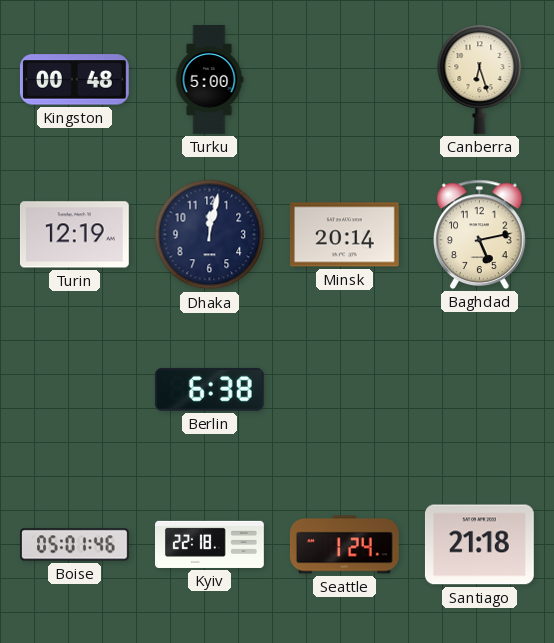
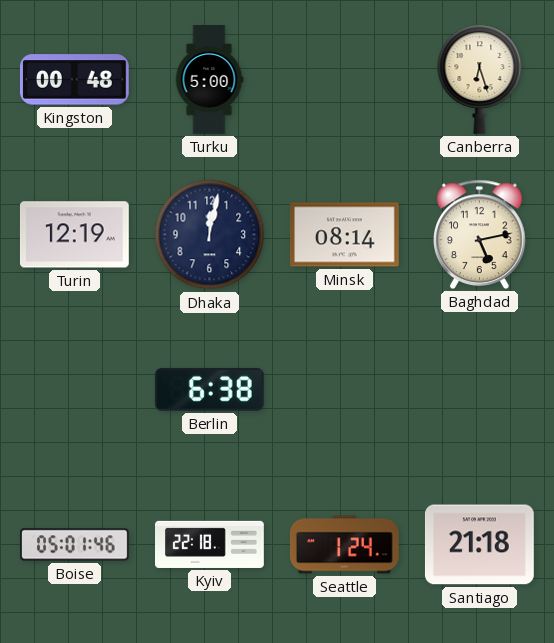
Minsk: 20:14 -> 08:14
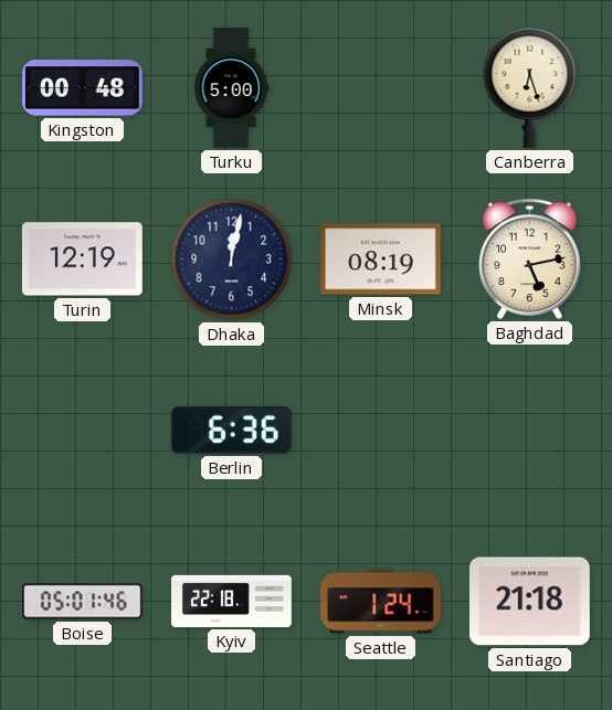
Minsk: 08:14 -> 08:19
Berlin: 6:38 -> 6:36
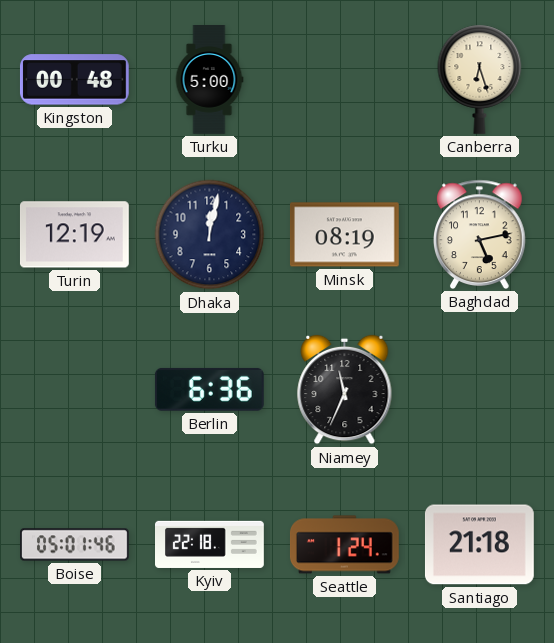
Niamey: none -> 11:34
